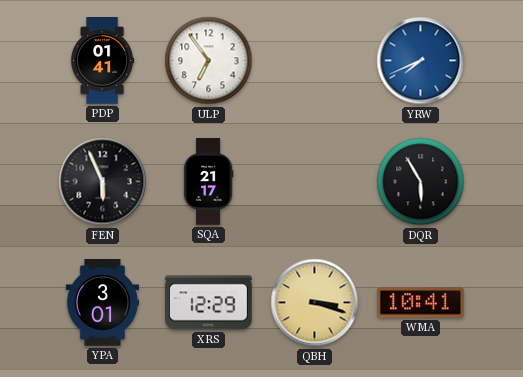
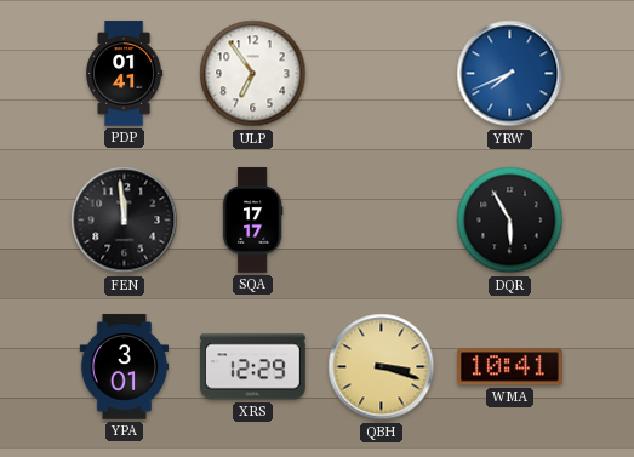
FEN: 5:56 -> 11:59
SQA: 21:17 -> 17:17
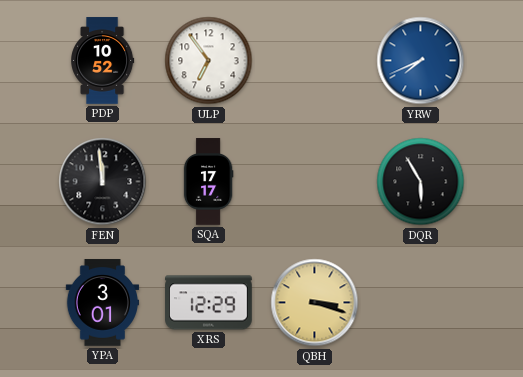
PDP: 01:41 -> 10:52
WMA: 10:41 -> none
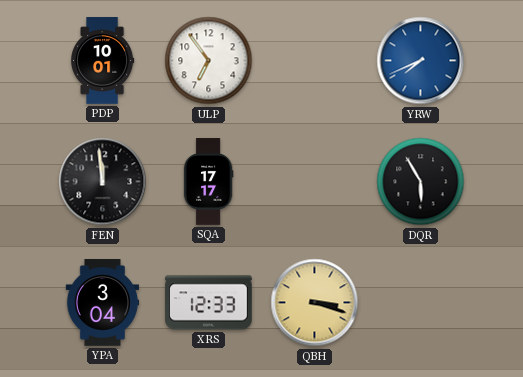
PDP: 10:52 -> 10:01
YPA: 3:01 -> 3:04
XRS: 12:29 -> 12:33
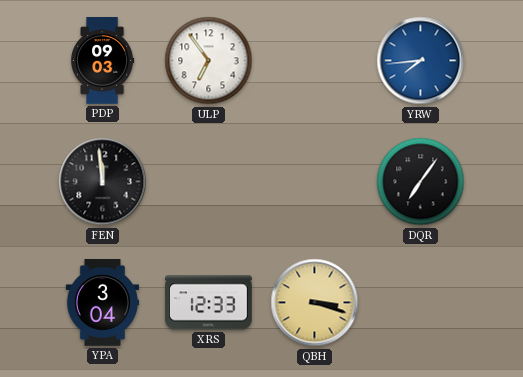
PDP: 10:01 -> 09:03
YRW: 7:41 -> 7:44
SQA: 17:17 -> none
DQR: 5:55 -> 7:06
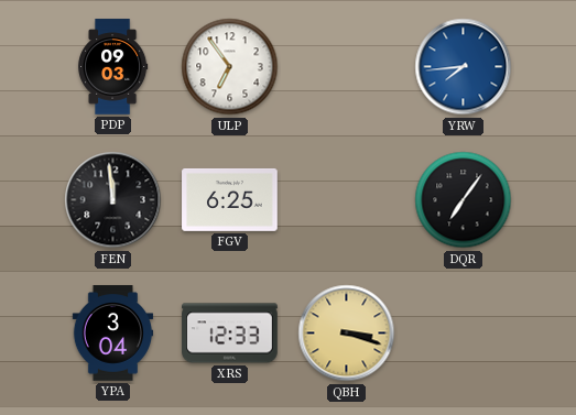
FGV: none -> 6:25
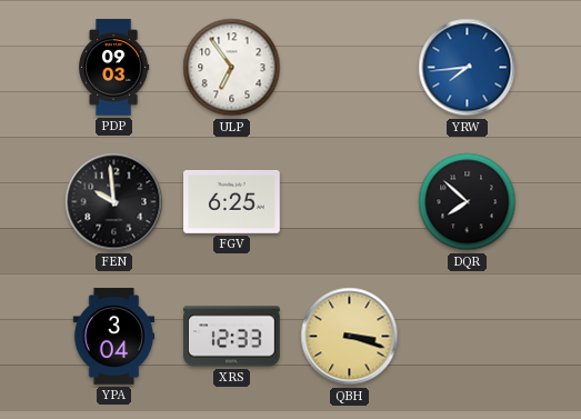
FEN: 11:59 -> 9:59
DQR: 7:06 -> 7:52
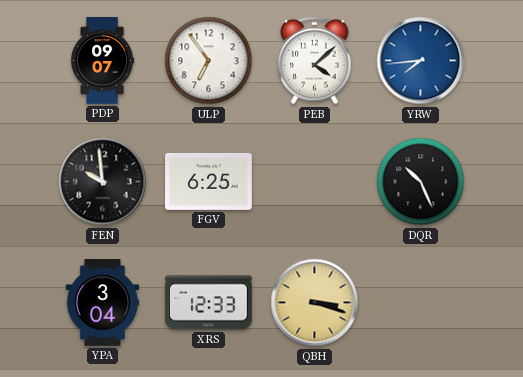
PDP: 09:03 -> 09:07
PEB: none -> 4:08
DQR: 7:52 -> 10:26
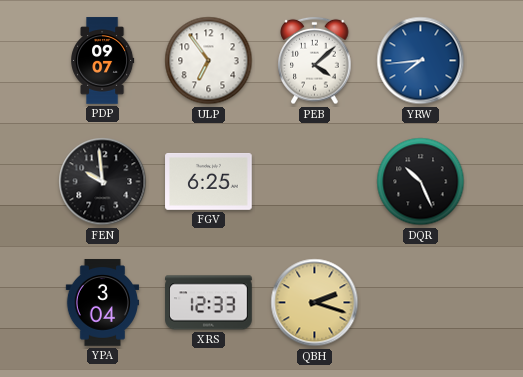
QBH: 3:18 -> 2:18
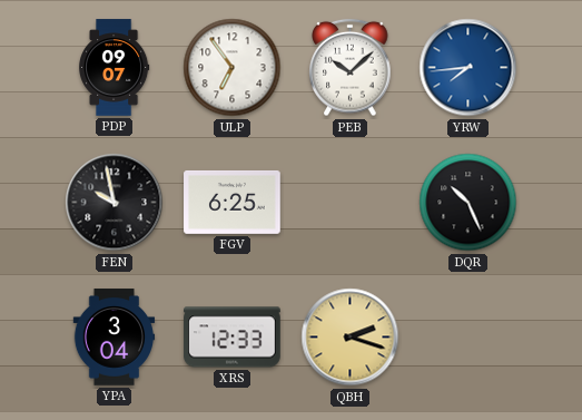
PEB: 4:08 -> 10:08
FEN: 9:59 -> 9:58
